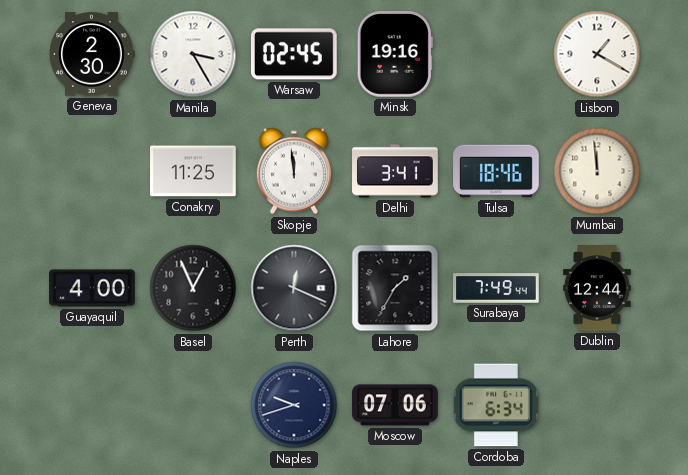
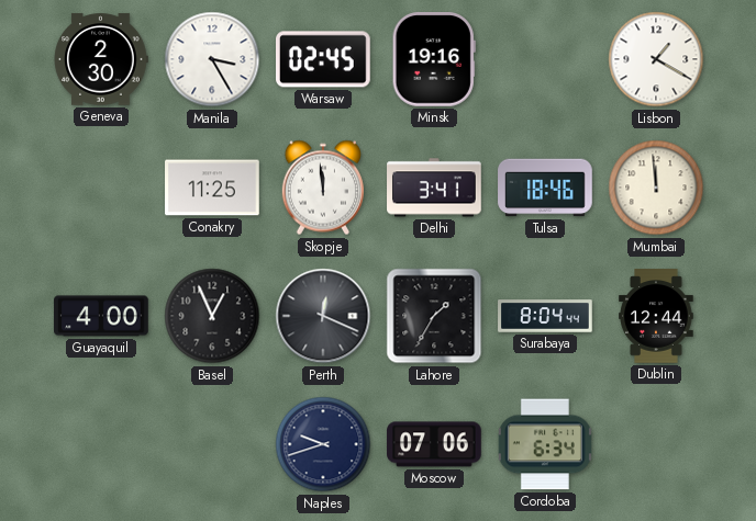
Surabaya: 7:49 -> 8:04
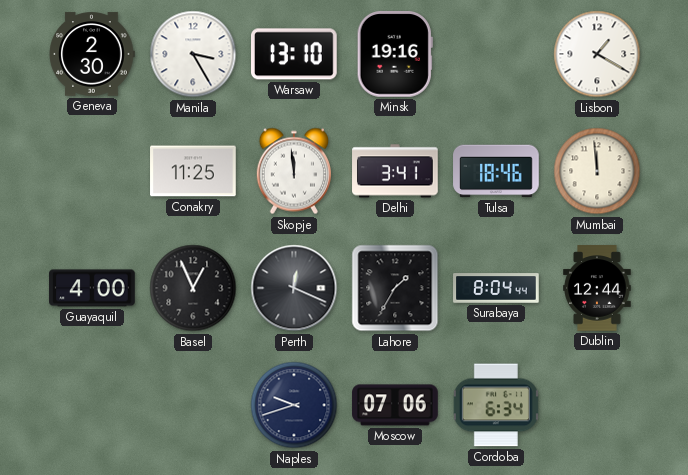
Warsaw: 02:45 -> 13:10
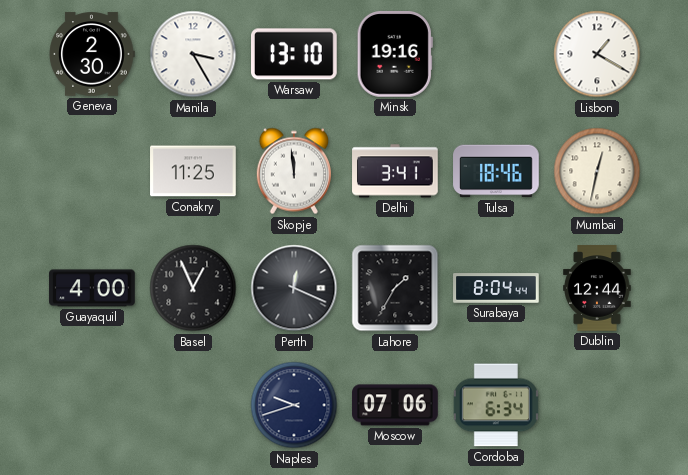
Mumbai: 11:59 -> 12:32
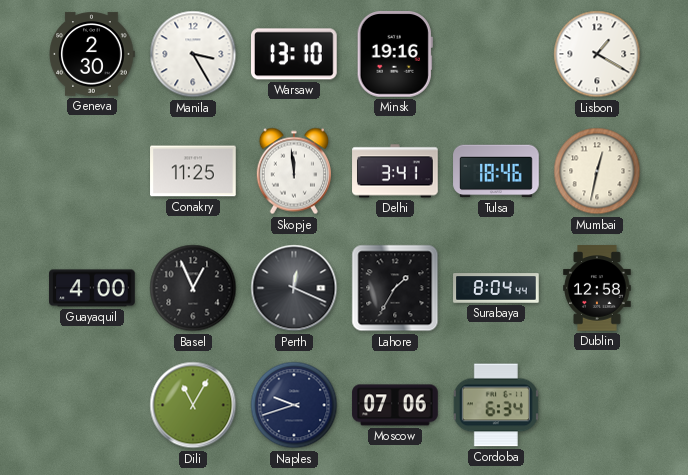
Dublin: 12:44 -> 12:58
Dili: none -> 11:05
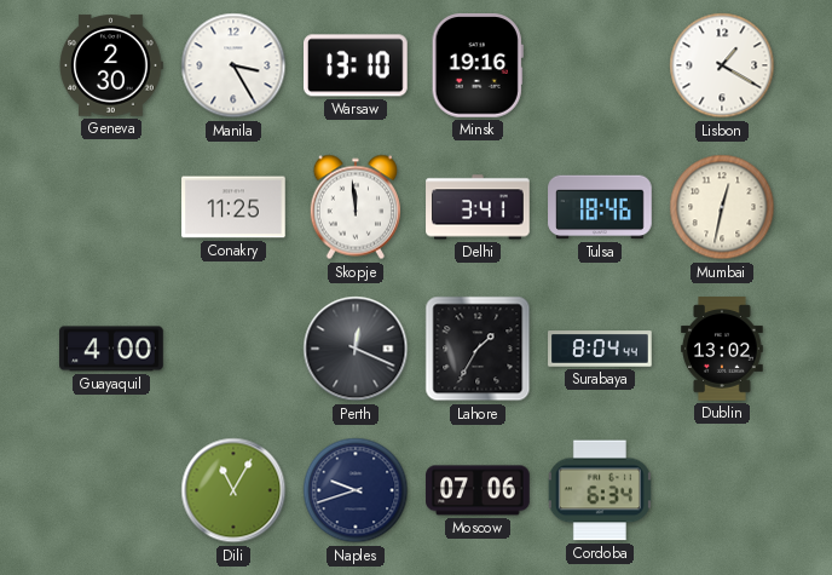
Basel: 12:56 -> none
Dublin: 12:58 -> 13:02
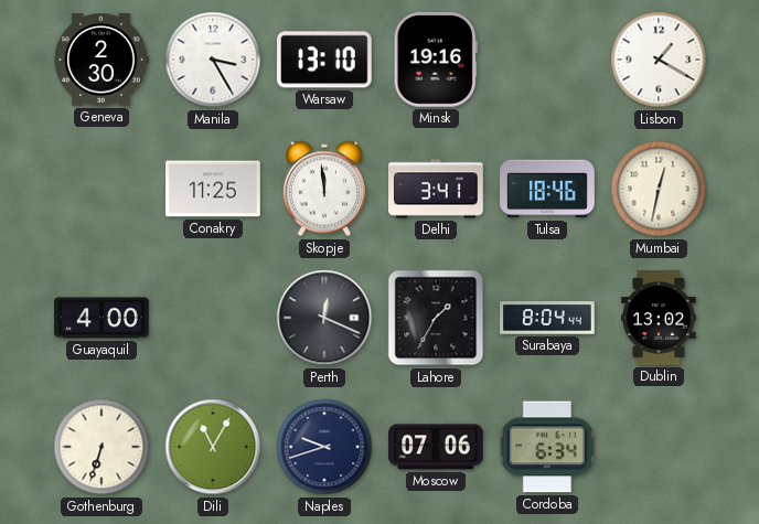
Gothenburg: none -> 6:33
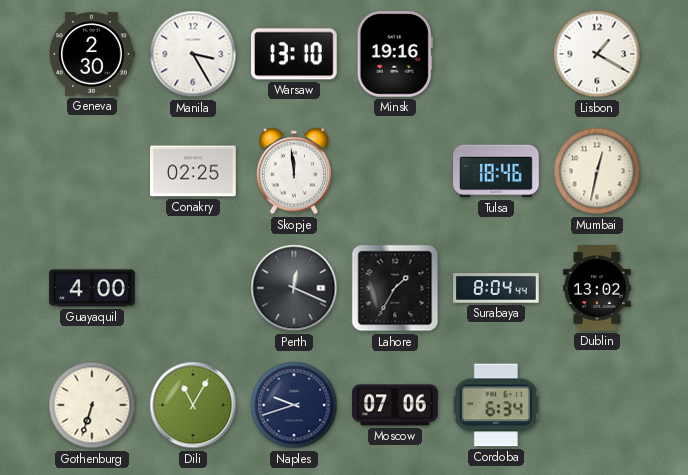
Conakry: 11:25 -> 02:25
Delhi: 3:41 -> none
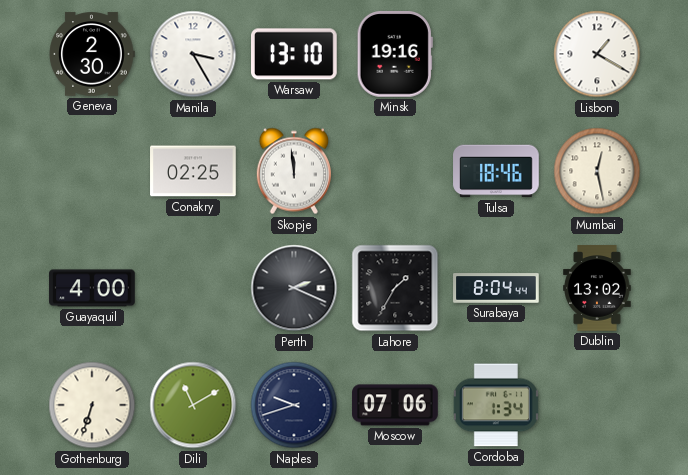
Mumbai: 12:32 -> 12:28
Perth: 12:19 -> 2:19
Dili: 11:05 -> 11:10
Cordoba: 6:34 -> 1:34
